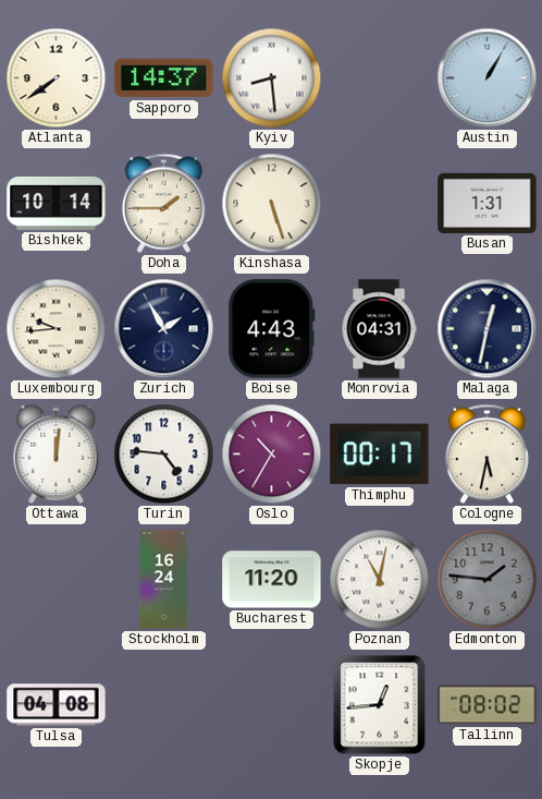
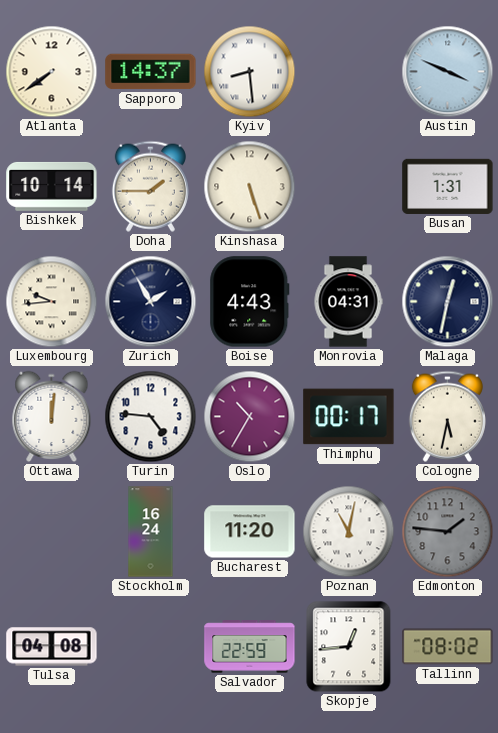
Austin: 1:05 -> 3:49
Salvador: none -> 22:59
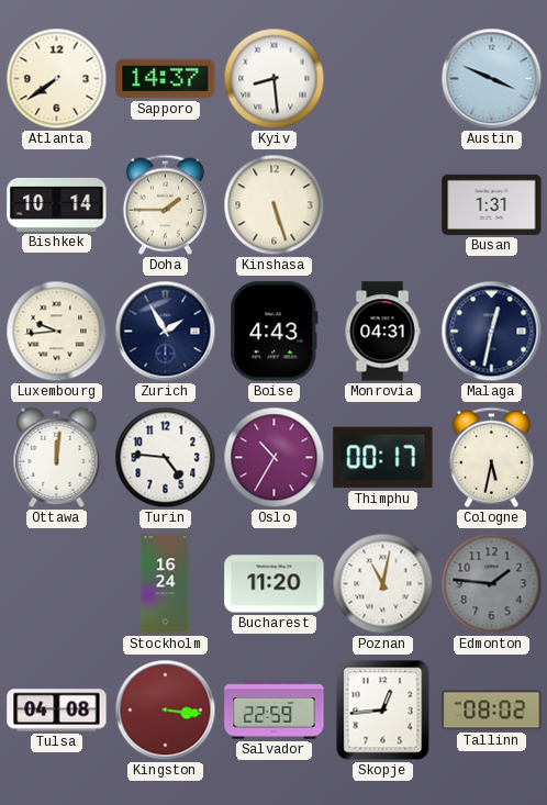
Kingston: none -> 3:16
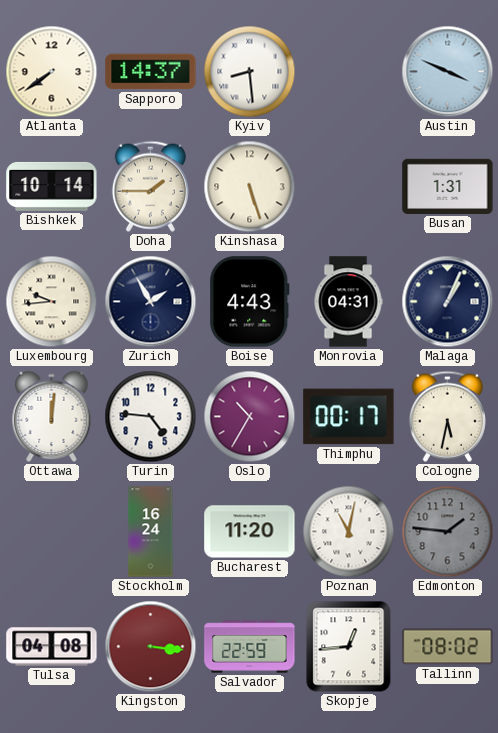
Malaga: 12:32 -> 1:04
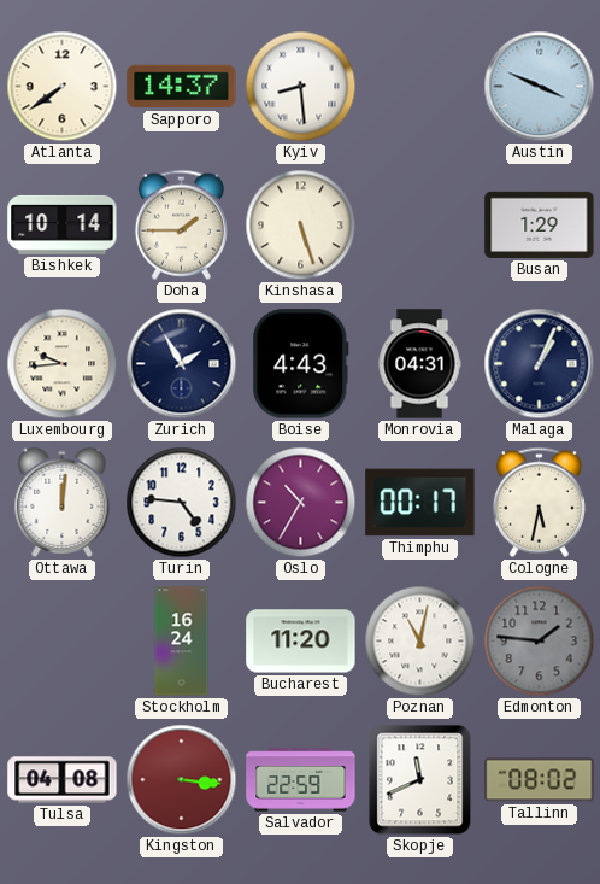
Busan: 1:31 -> 1:29
Skopje: 12:44 -> 11:41
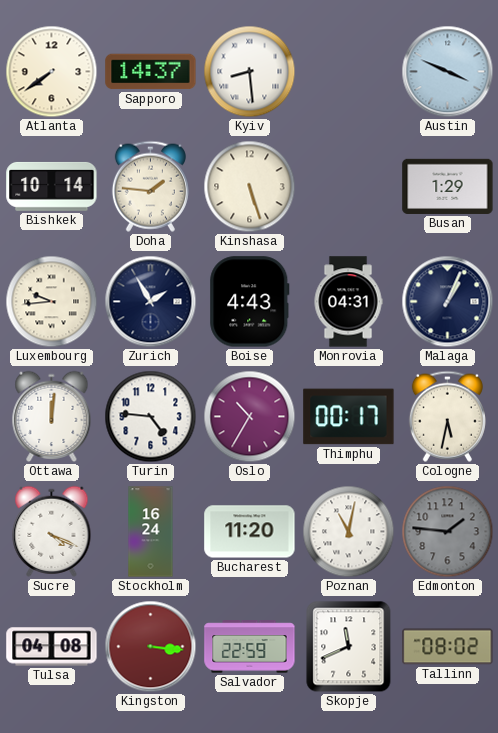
Doha: 1:45 -> 1:46
Sucre: none -> 4:19
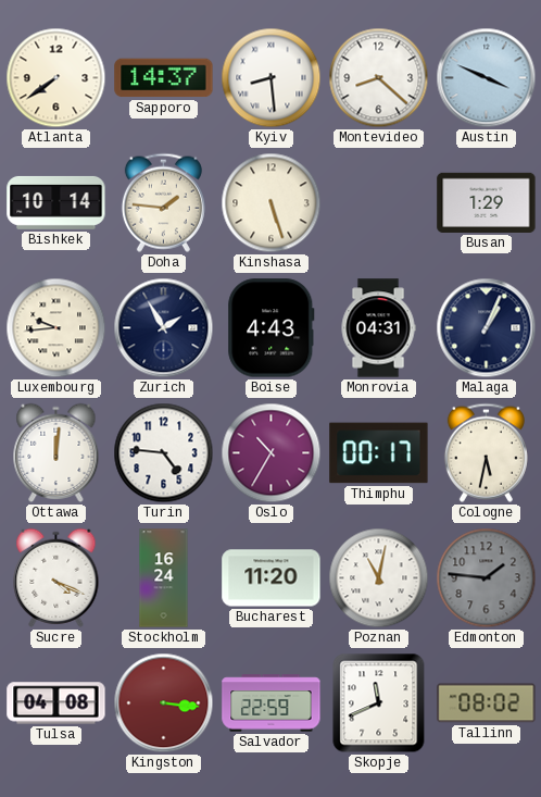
Montevideo: none -> 8:22
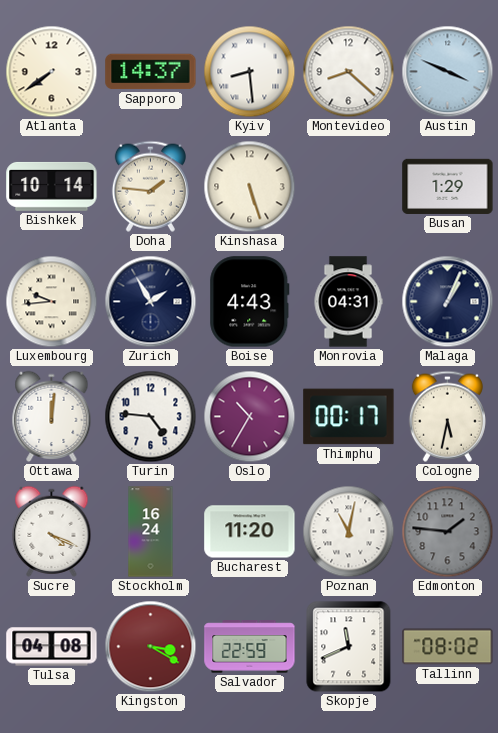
Kingston: 3:16 -> 3:20
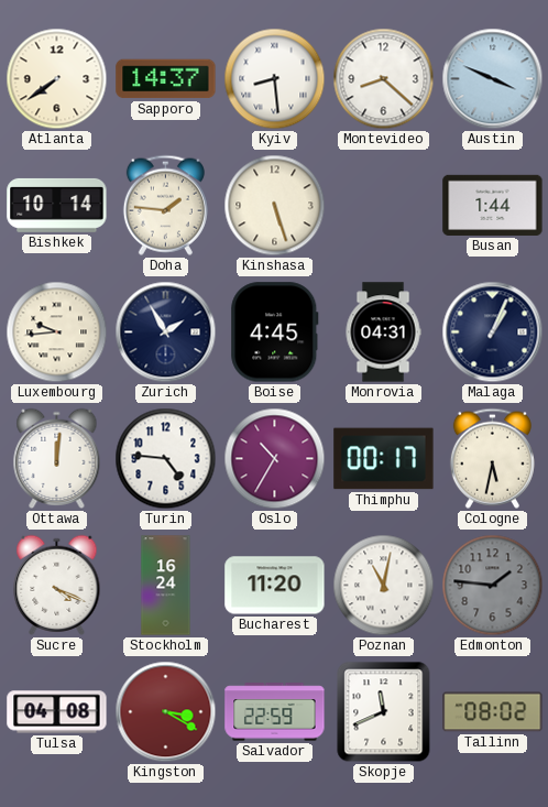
Busan: 1:29 -> 1:44
Boise: 4:43 -> 4:45
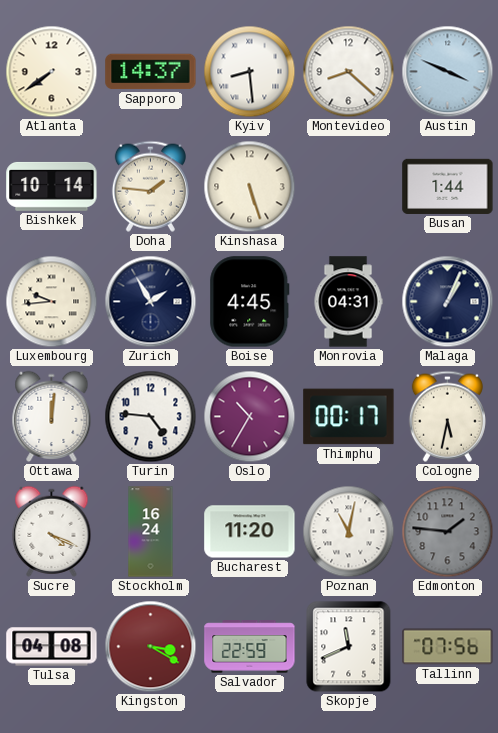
Tallinn: 08:02 -> 07:56
